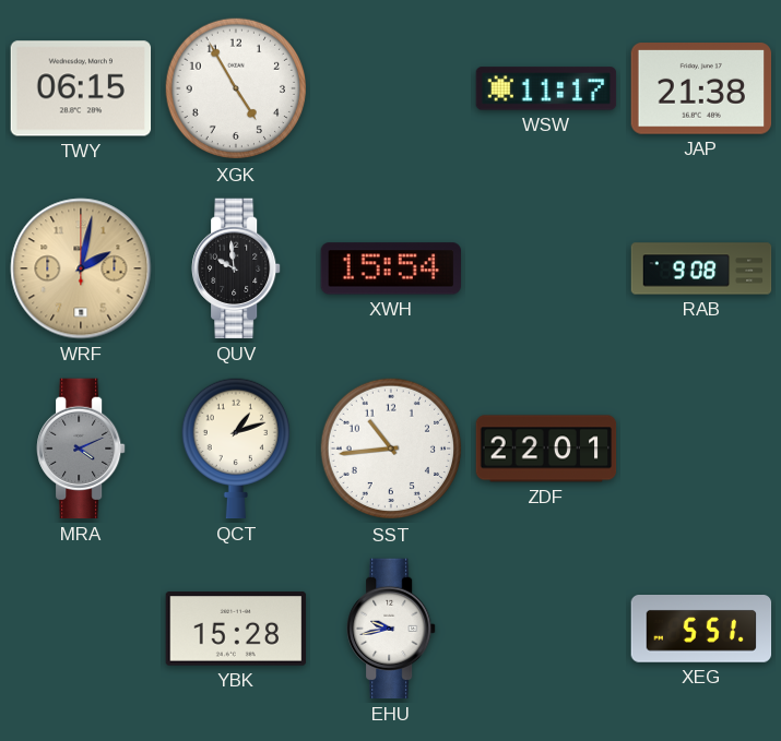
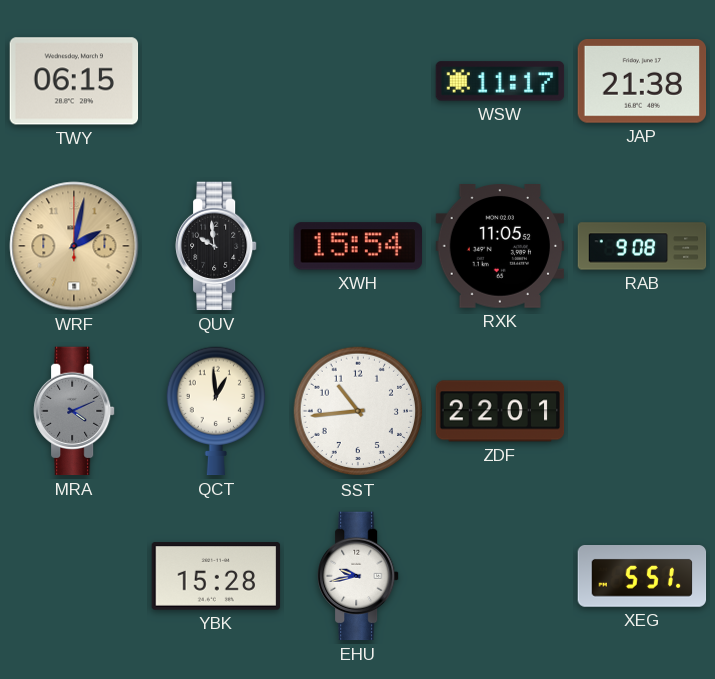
XGK: 4:55 -> none
RXK: none -> 11:05
QCT: 1:12 -> 12:59
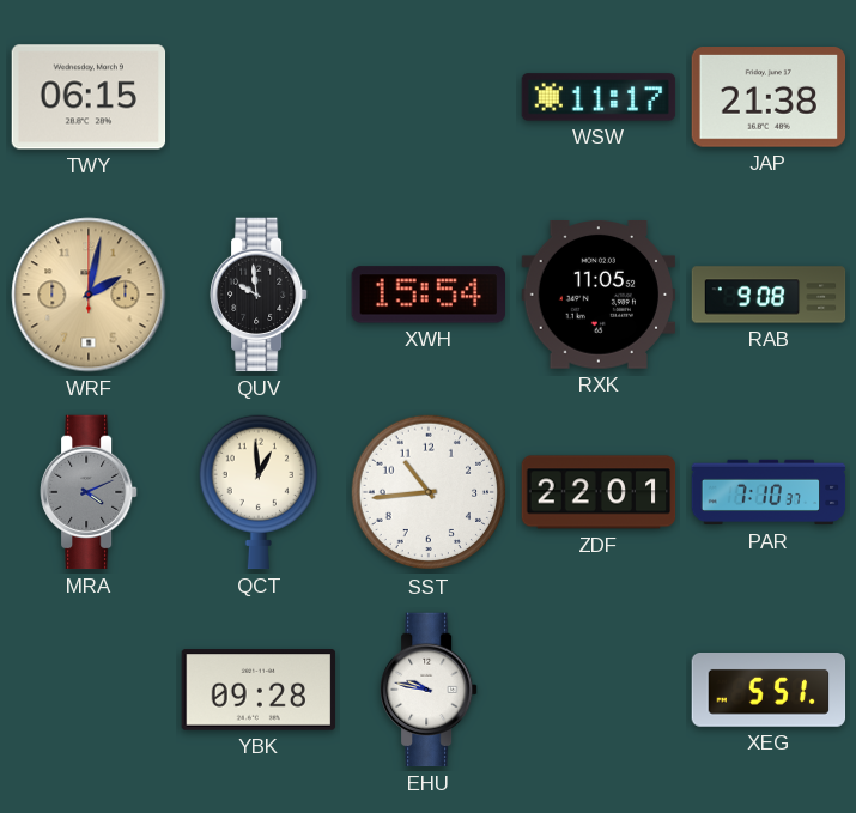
PAR: none -> 7:10
YBK: 15:28 -> 09:28
EHU: 9:43 -> 9:47
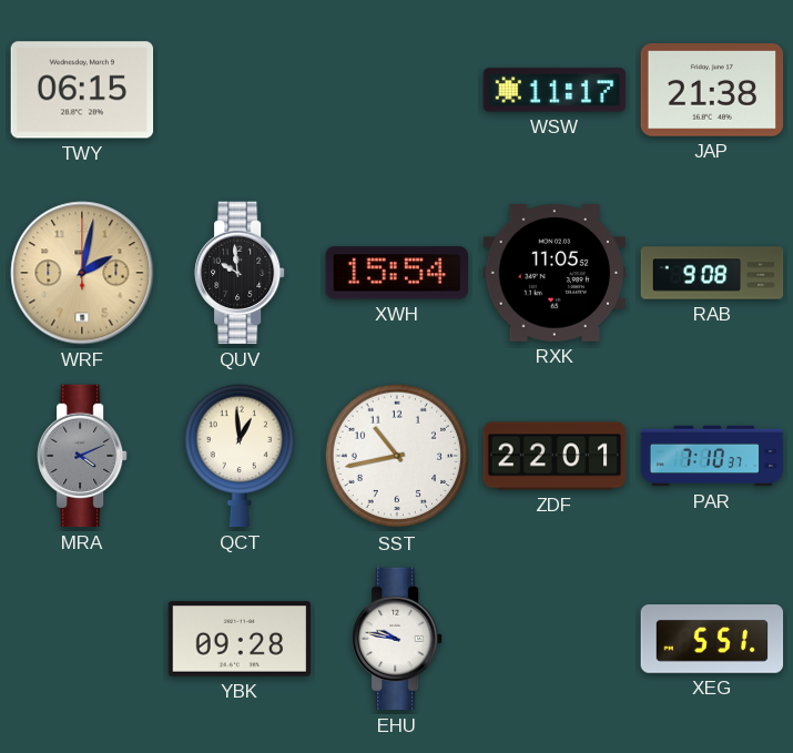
SST: 10:44 -> 10:43
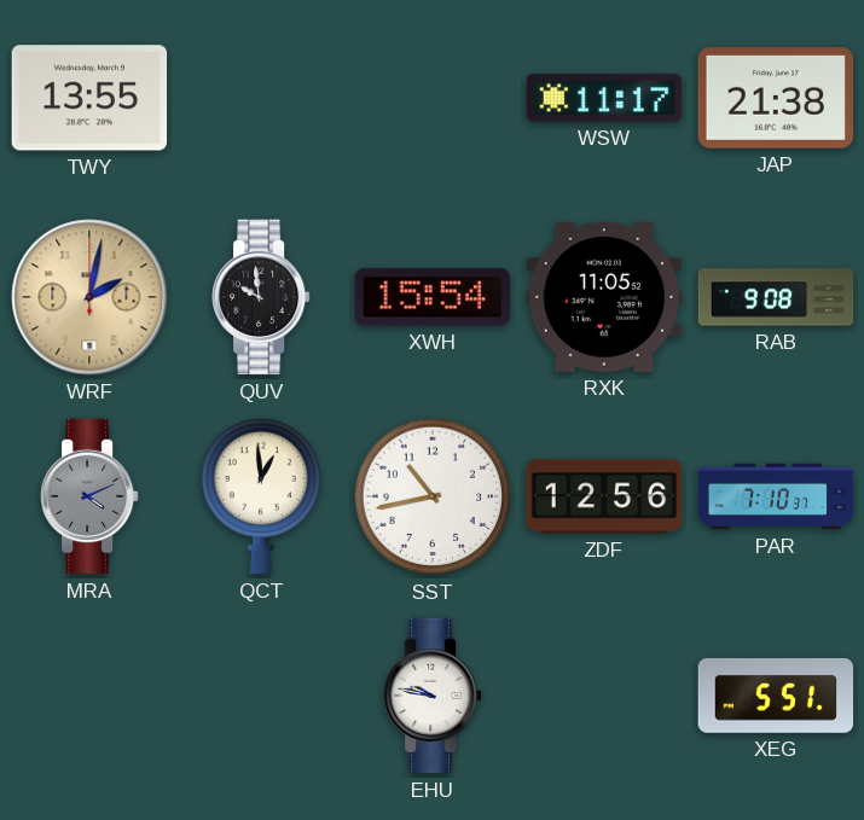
TWY: 06:15 -> 13:55
ZDF: 22:01 -> 12:56
YBK: 09:28 -> none
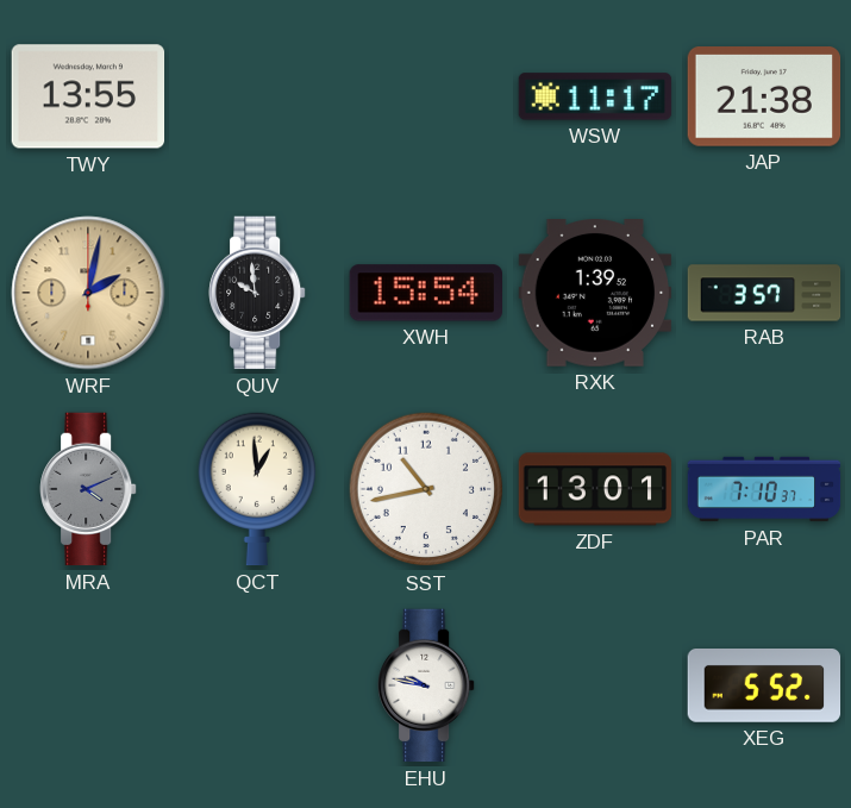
RXK: 11:05 -> 1:39
RAB: 9:08 -> 3:57
ZDF: 12:56 -> 13:01
XEG: 5:51 -> 5:52
